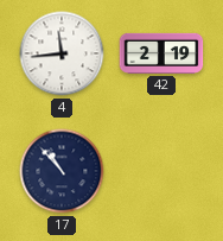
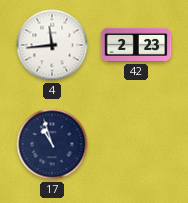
42: 2:19 -> 2:23
17: 10:53 -> 10:57
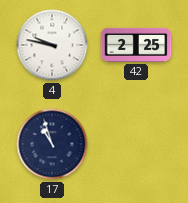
4: 11:44 -> 9:47
42: 2:23 -> 2:25
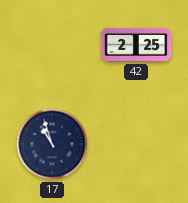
4: 9:47 -> none
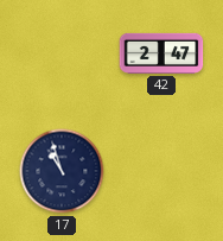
42: 2:25 -> 2:47
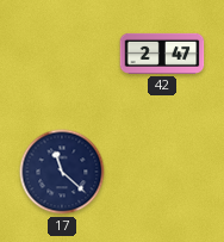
17: 10:57 -> 11:22
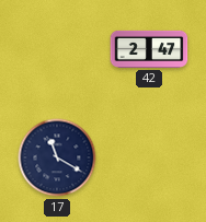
17: 11:22 -> 11:20
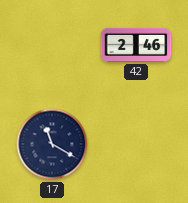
42: 2:47 -> 2:46
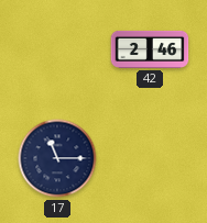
17: 11:20 -> 11:15
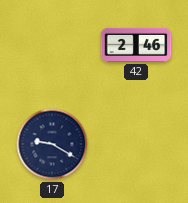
17: 11:15 -> 9:20
